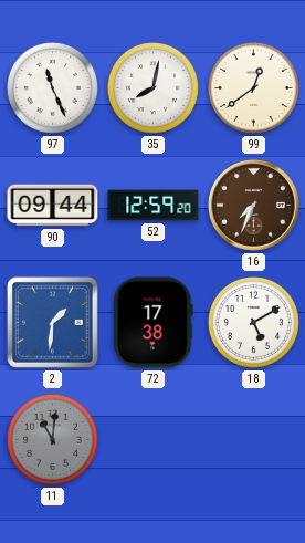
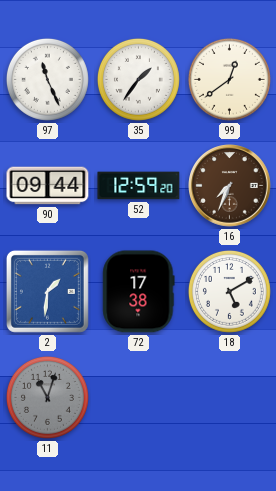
35: 8:02 -> 1:36
11: 11:01 -> 11:03
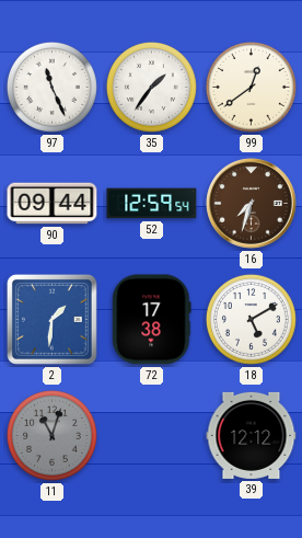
52: 12:59:20 -> 12:59:54
16: 7:34 -> 7:33
39: none -> 12:12
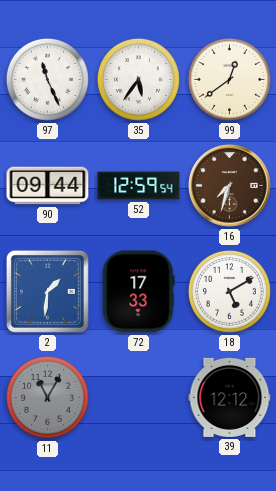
35: 1:36 -> 5:36
72: 17:38 -> 17:33
11: 11:03 -> 11:05
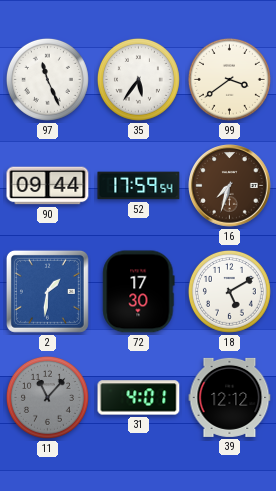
99: 12:39 -> 3:39
52: 12:59 -> 17:59
72: 17:33 -> 17:30
11: 11:05 -> 11:07
31: none -> 4:01
